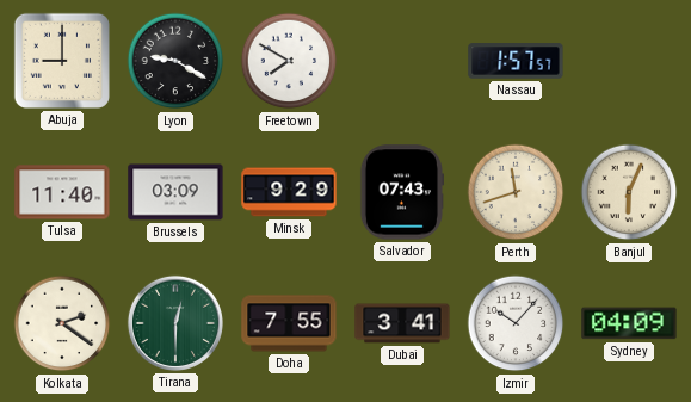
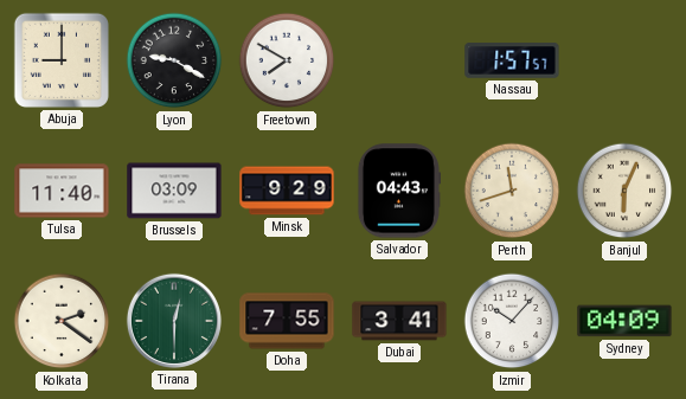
Salvador: 07:43 -> 04:43
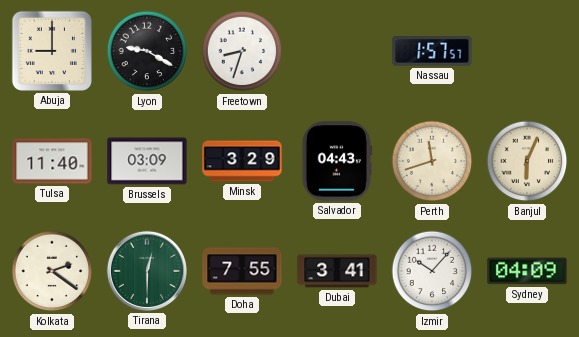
Freetown: 7:50 -> 8:33
Minsk: 9:29 -> 3:29
